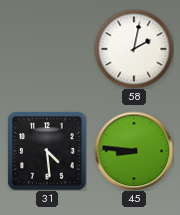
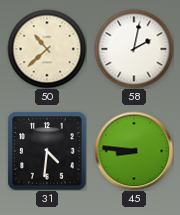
50: none -> 10:38
31: 4:29 -> 4:31
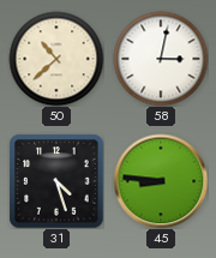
58: 2:02 -> 3:02
31: 4:31 -> 4:27
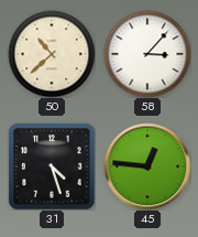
58: 3:02 -> 3:07
45: 8:46 -> 12:46
